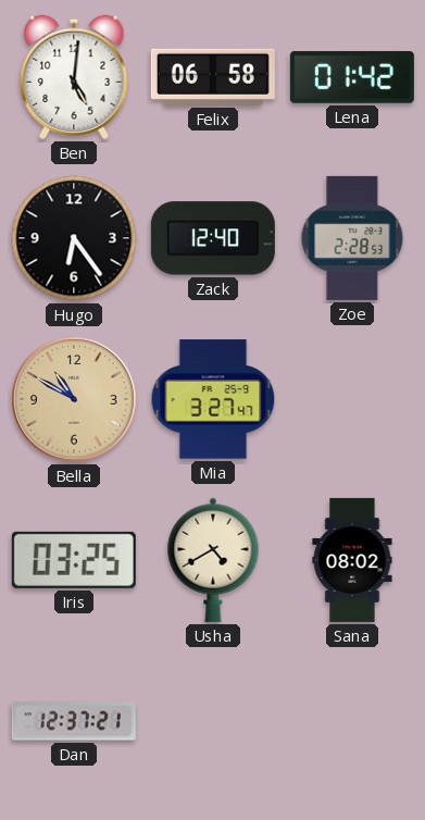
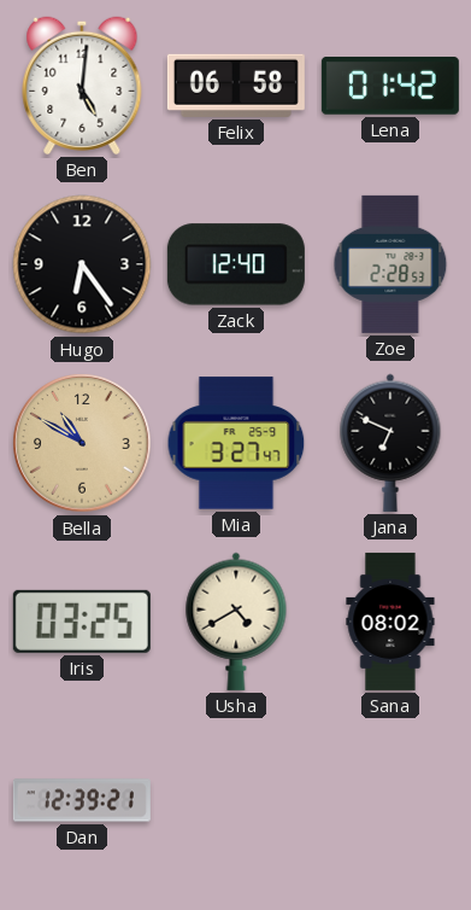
Jana: none -> 6:49
Dan: 12:37 -> 12:39
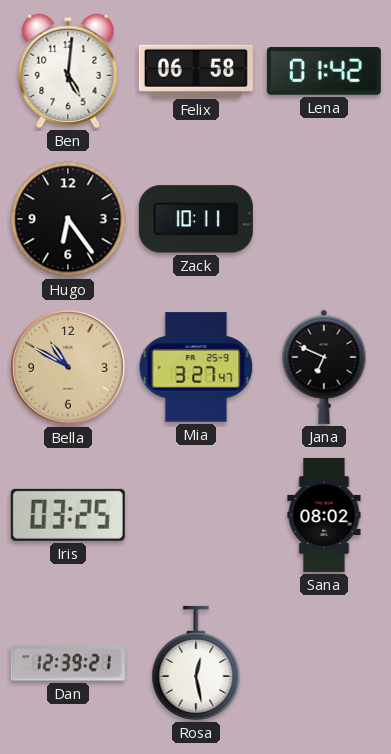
Zack: 12:40 -> 10:11
Zoe: 2:28 -> none
Usha: 4:40 -> none
Rosa: none -> 12:28
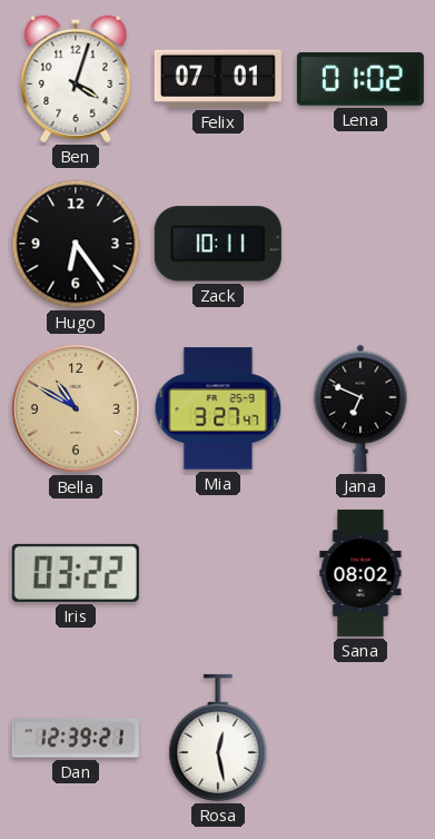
Ben: 5:01 -> 4:03
Felix: 06:58 -> 07:01
Lena: 01:42 -> 01:02
Iris: 03:25 -> 03:22
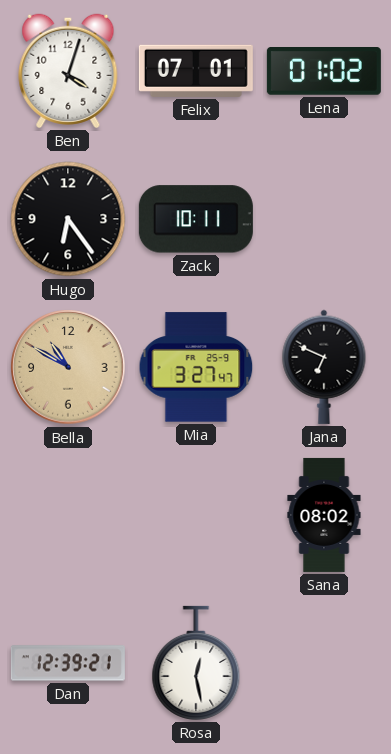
Iris: 03:22 -> none
